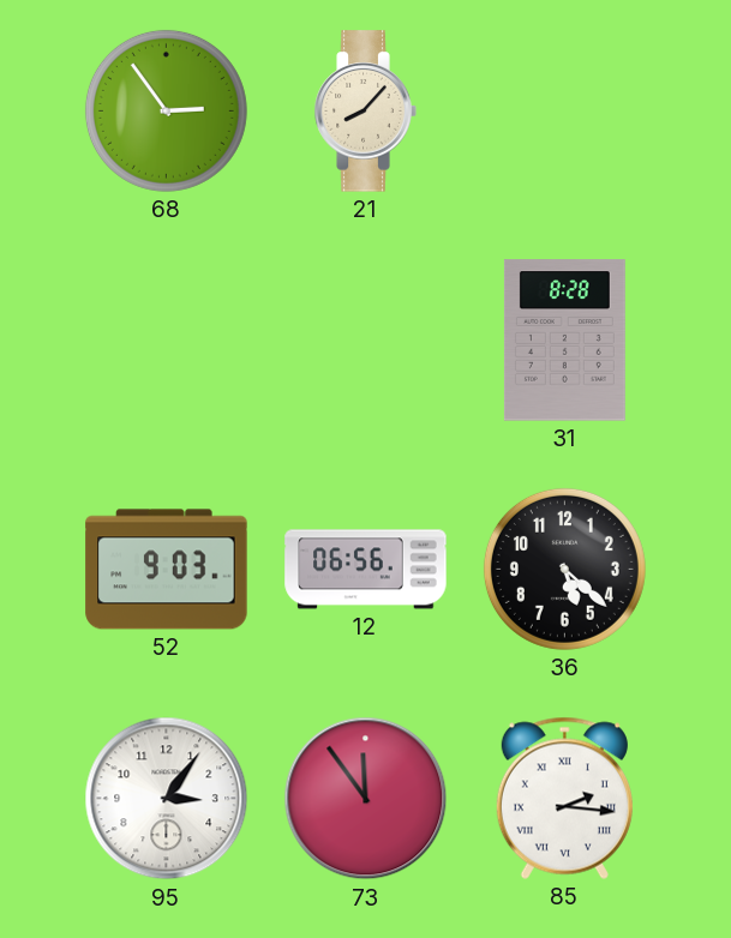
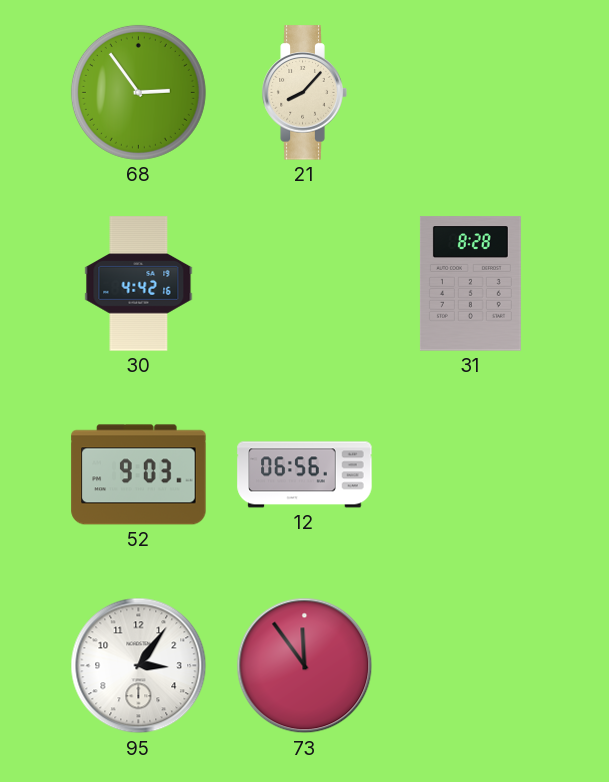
30: none -> 4:42
36: 5:22 -> none
85: 2:16 -> none
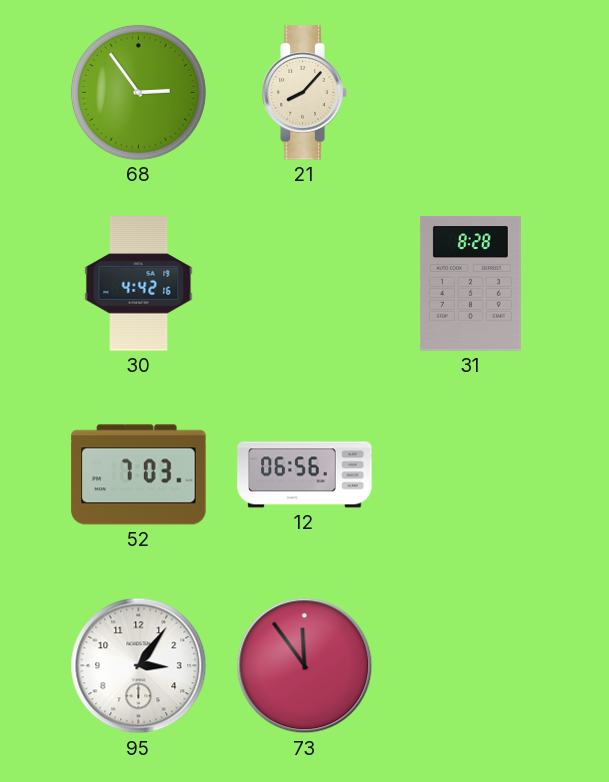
52: 9:03 -> 7:03
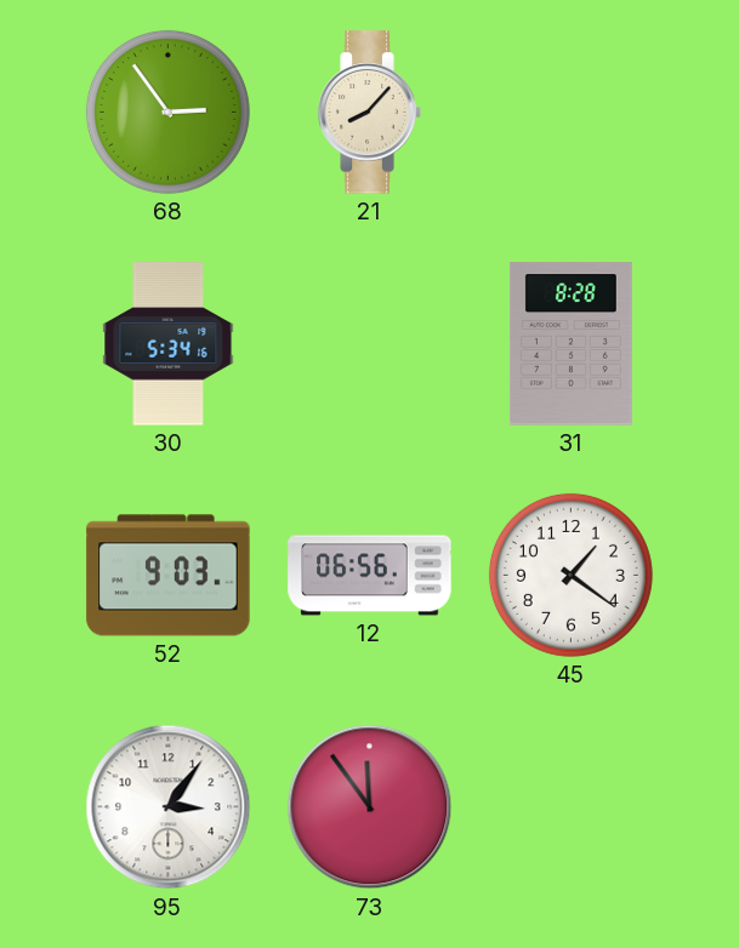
30: 4:42 -> 5:34
52: 7:03 -> 9:03
45: none -> 1:21
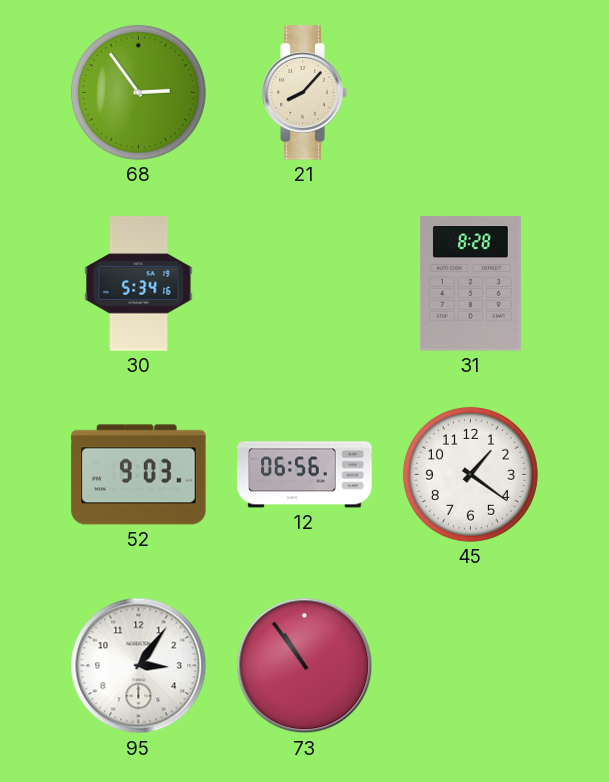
73: 11:54 -> 10:54
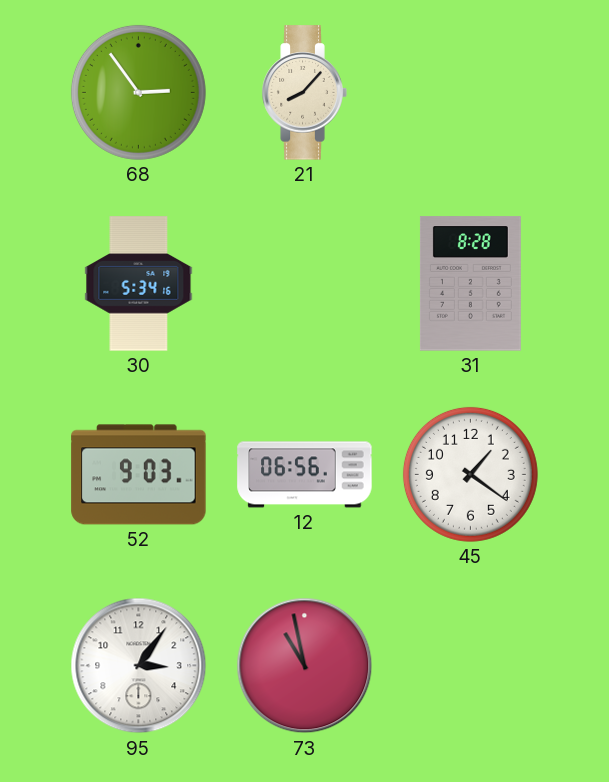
73: 10:54 -> 10:58
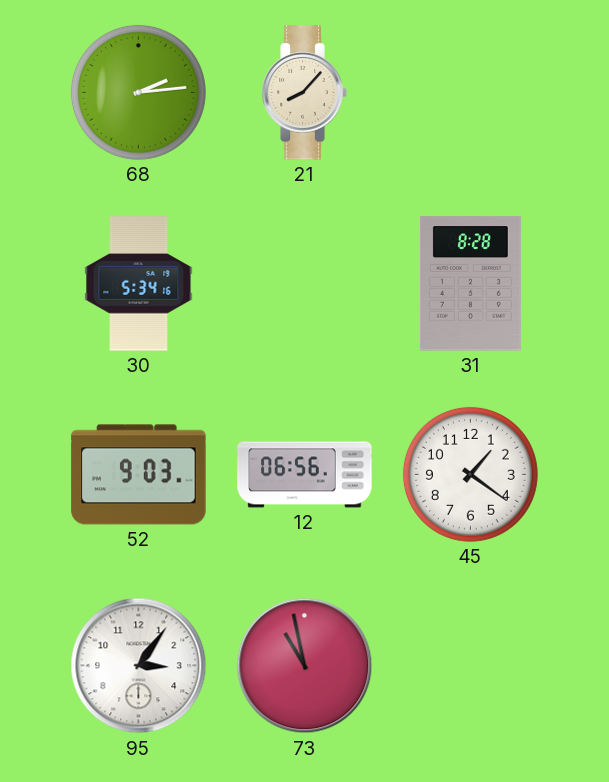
68: 2:54 -> 2:14
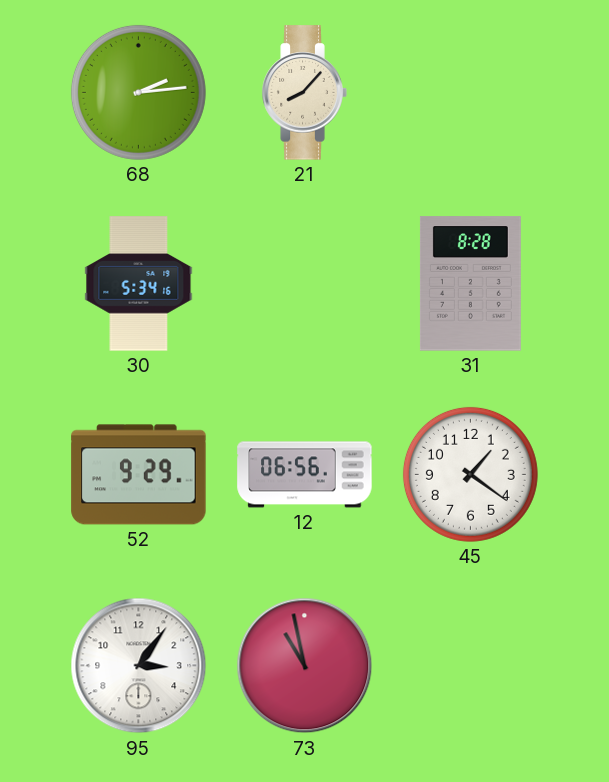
52: 9:03 -> 9:29
